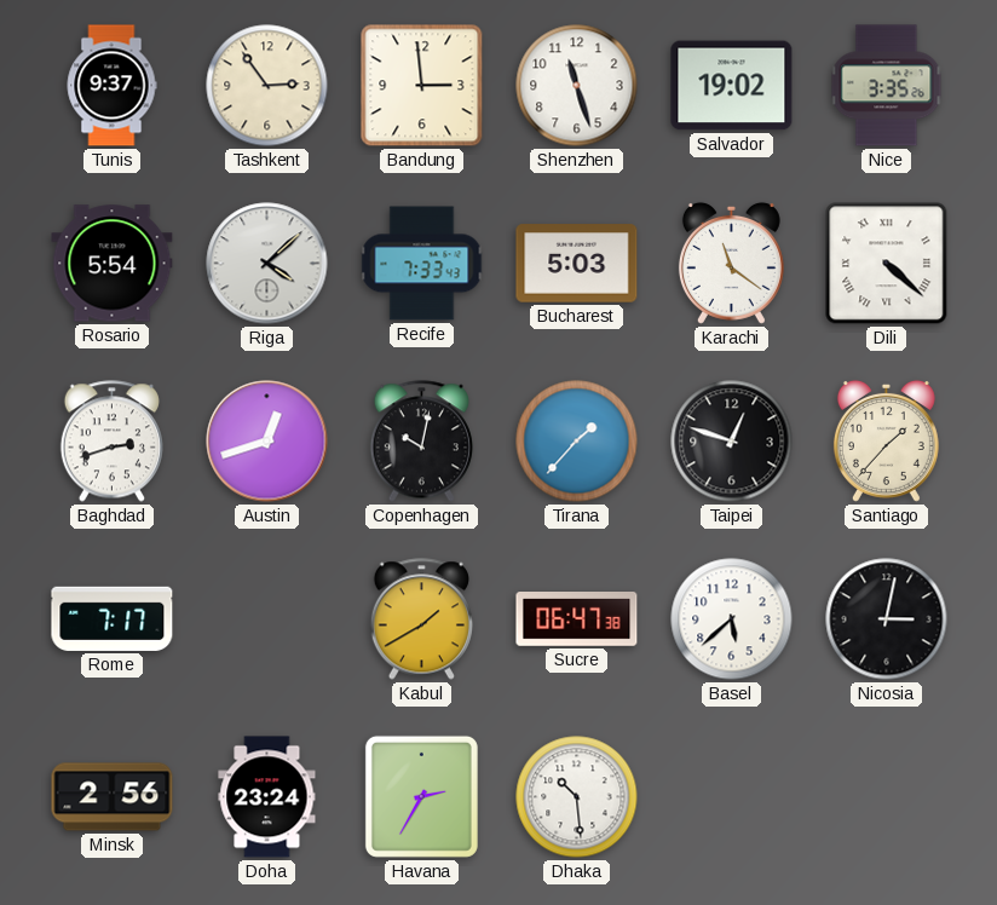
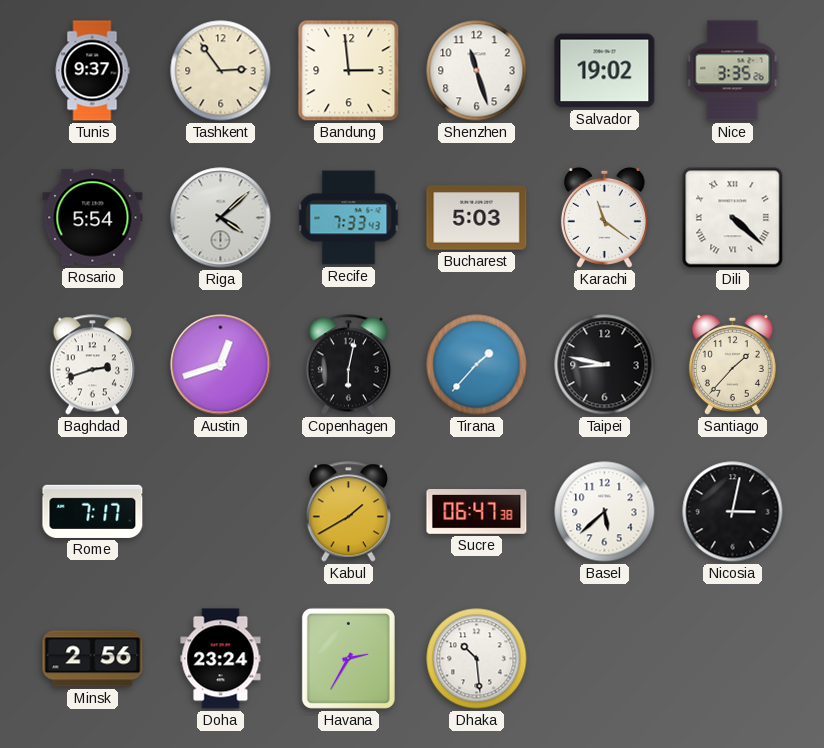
Copenhagen: 10:02 -> 6:02
Taipei: 12:48 -> 8:47
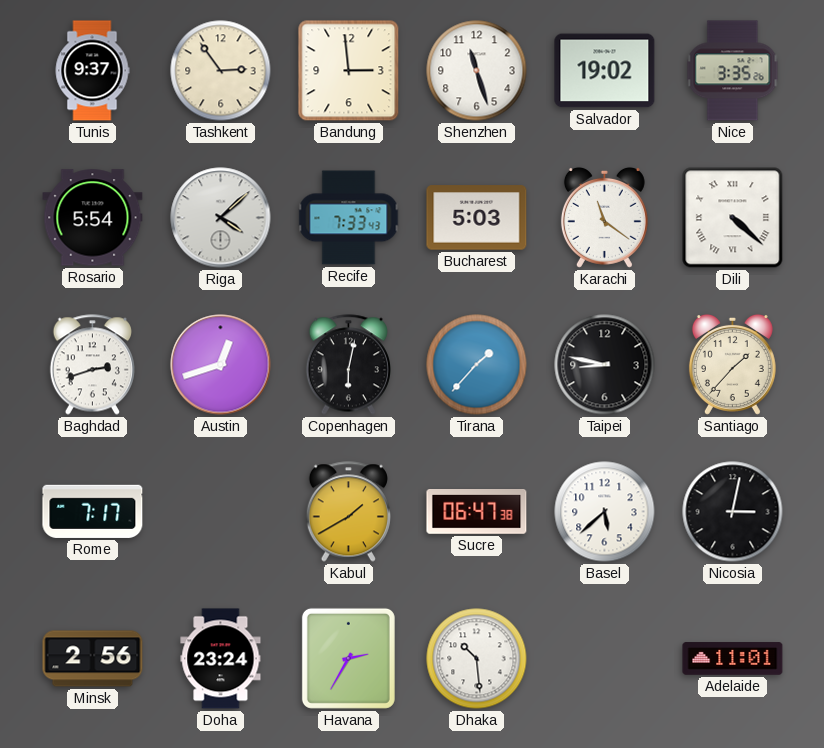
Adelaide: none -> 11:01
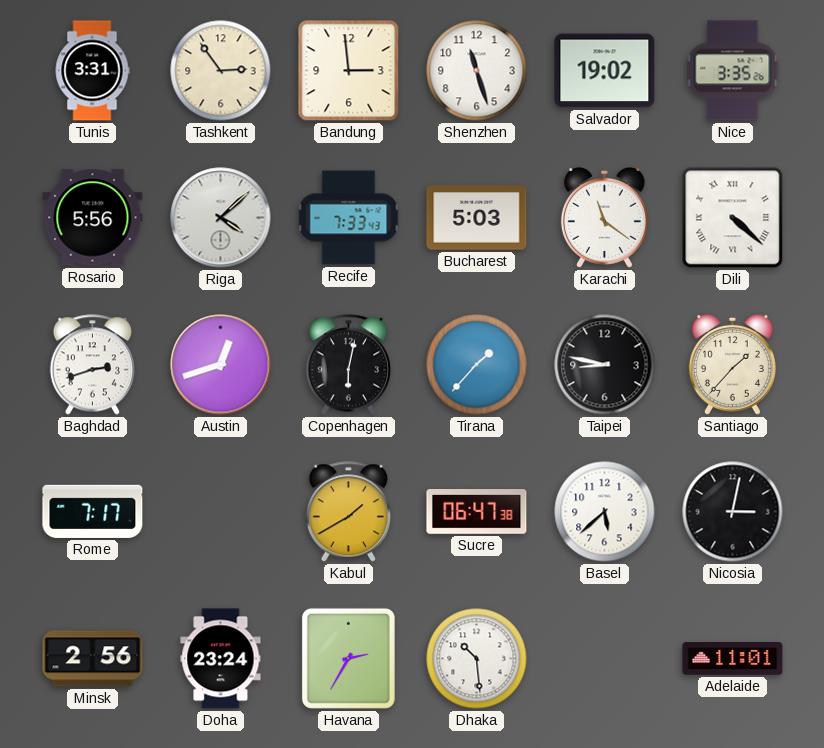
Tunis: 9:37 -> 3:31
Rosario: 5:54 -> 5:56
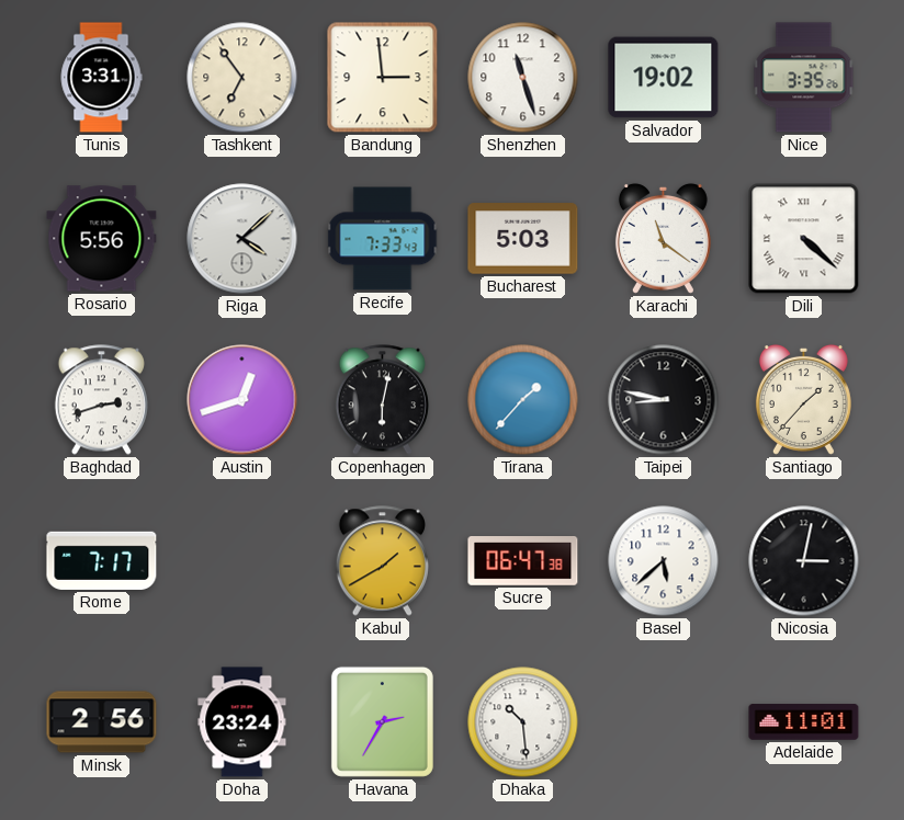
Tashkent: 2:54 -> 6:54
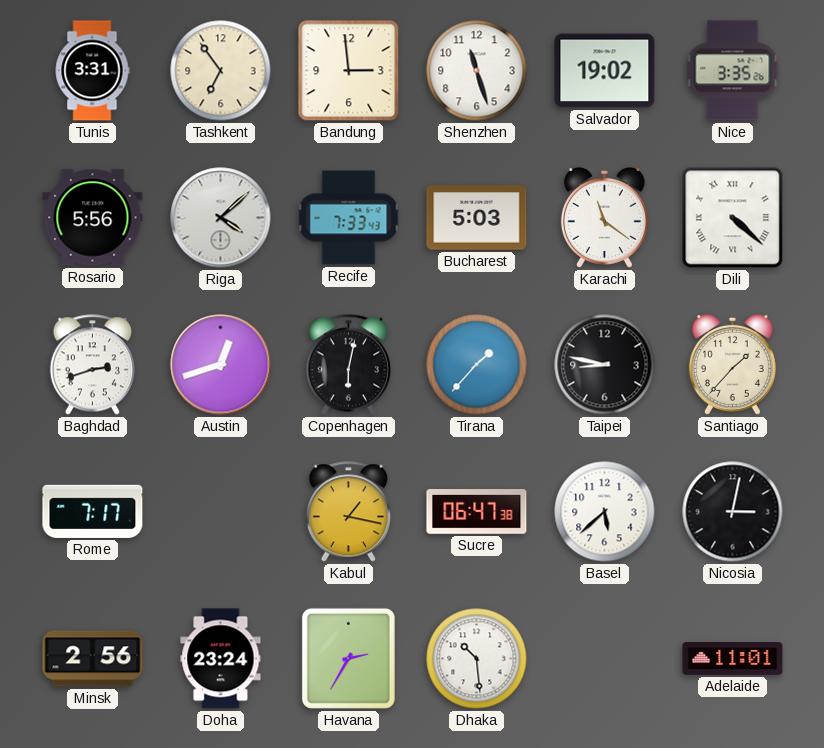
Kabul: 1:40 -> 1:17
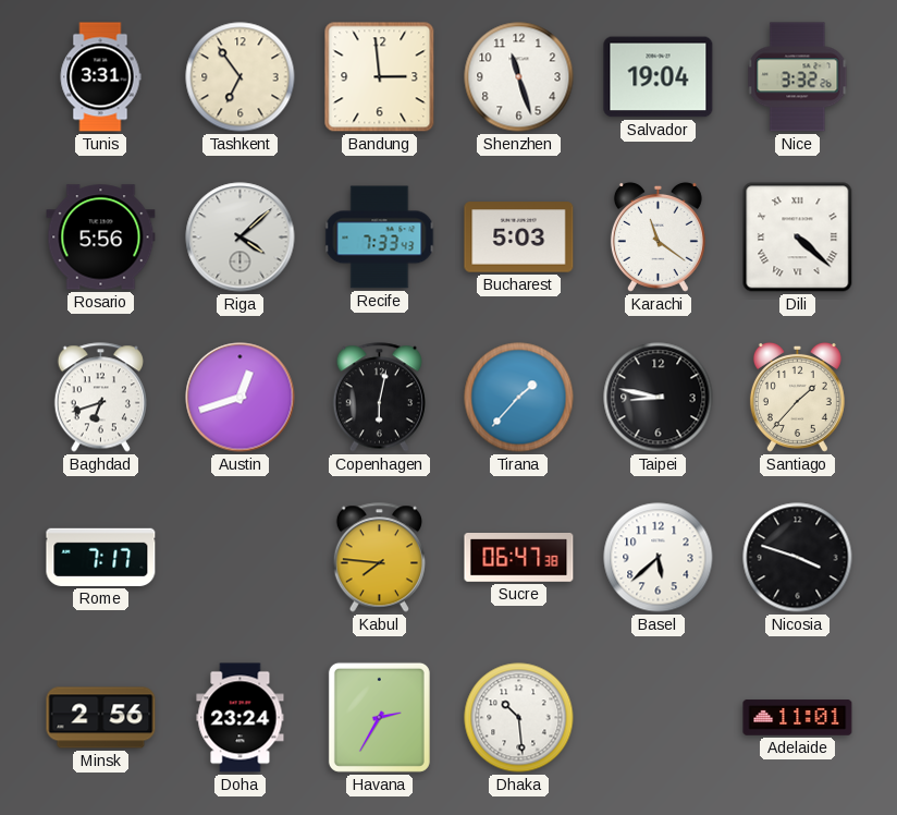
Salvador: 19:02 -> 19:04
Nice: 3:35 -> 3:32
Baghdad: 2:42 -> 6:42
Kabul: 1:17 -> 7:46
Nicosia: 3:02 -> 3:48
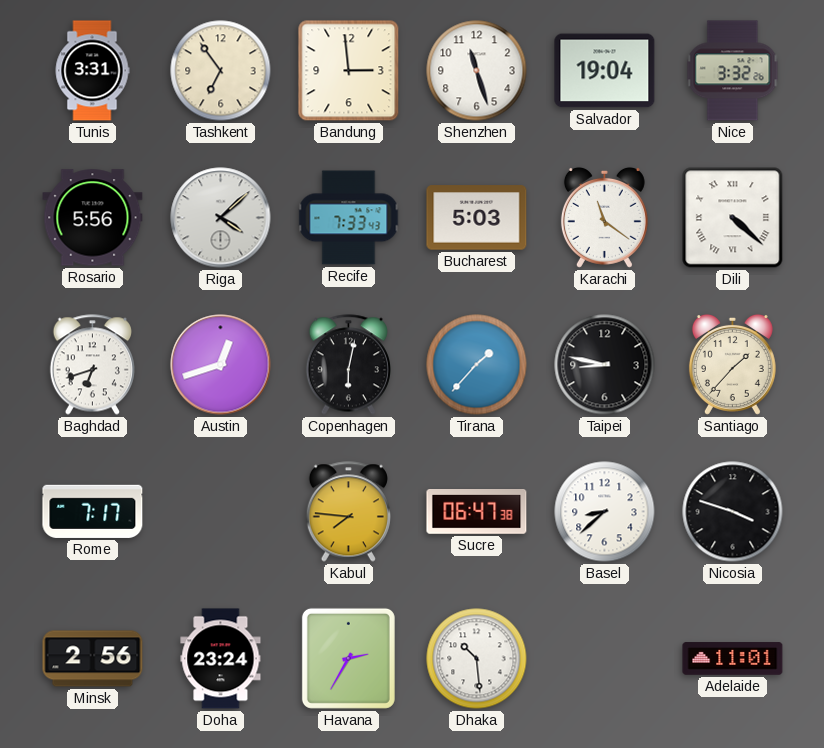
Basel: 5:38 -> 8:38
